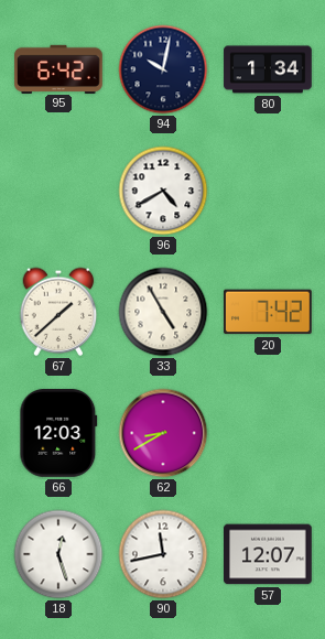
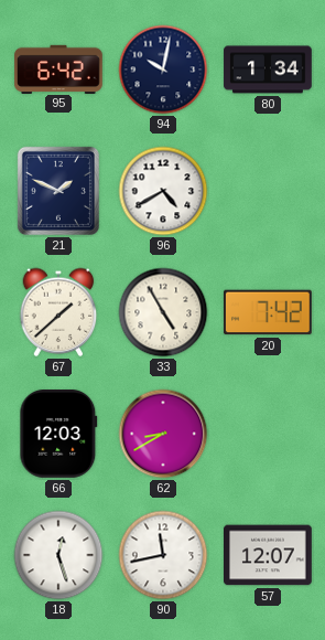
21: none -> 1:49
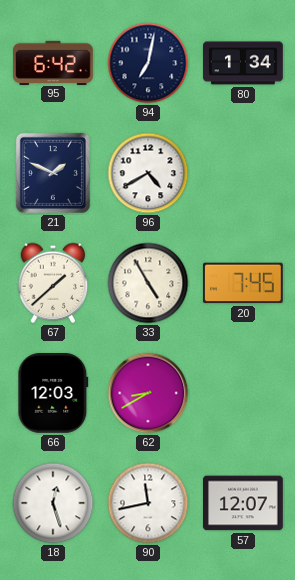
94: 10:02 -> 7:02
20: 7:42 -> 7:45
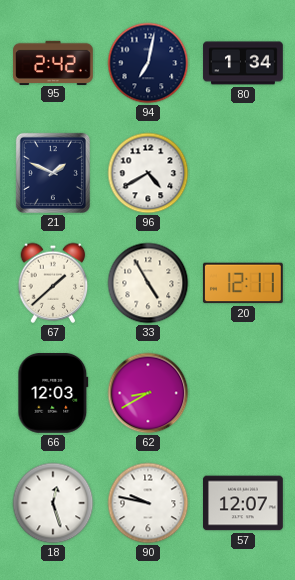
95: 6:42 -> 2:42
20: 7:45 -> 12:11
90: 11:43 -> 9:47
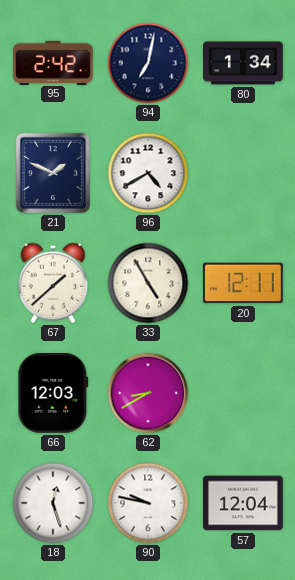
57: 12:07 -> 12:04
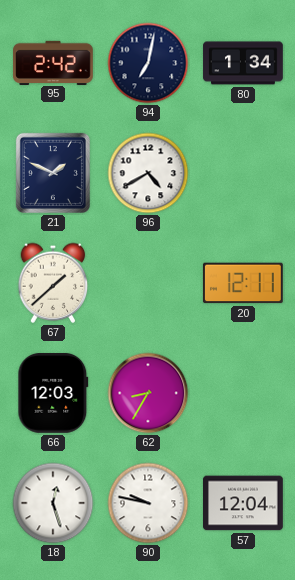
33: 4:55 -> none
62: 8:40 -> 8:35
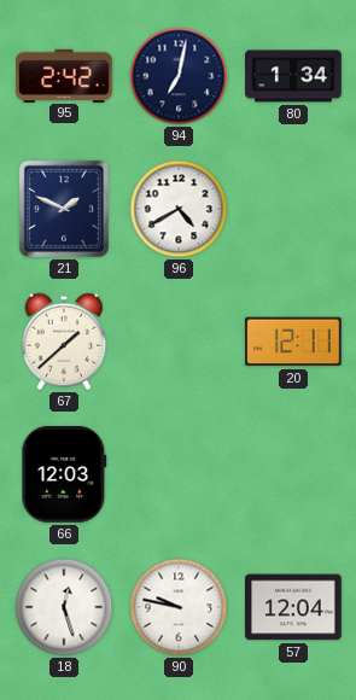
62: 8:35 -> none
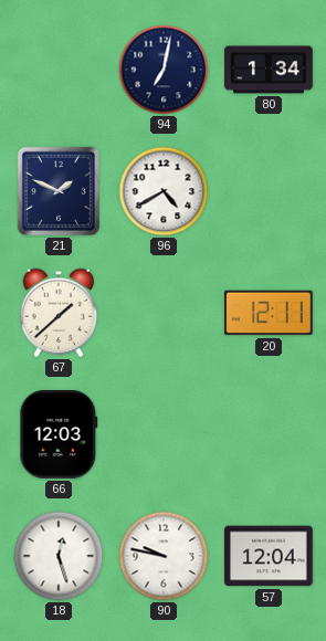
95: 2:42 -> none
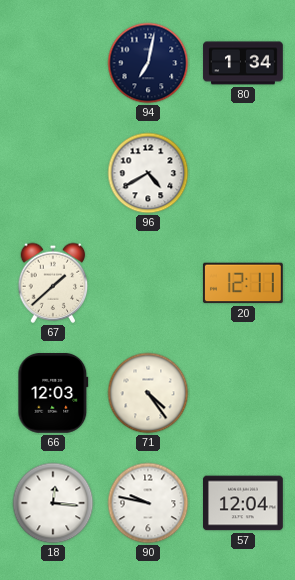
21: 1:49 -> none
71: none -> 4:24
18: 12:27 -> 12:16
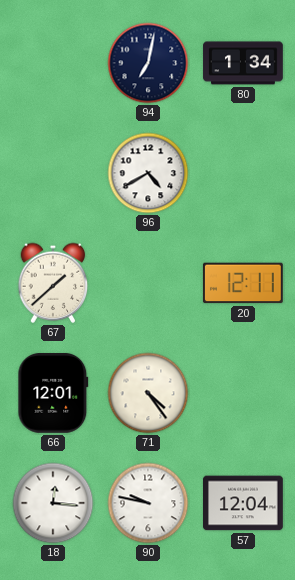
66: 12:03 -> 12:01
